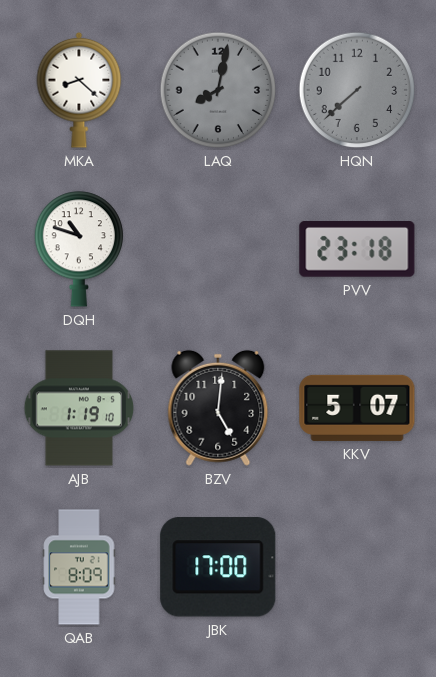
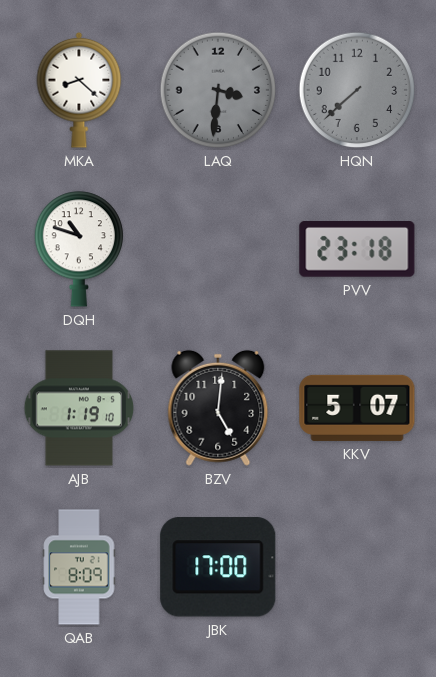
LAQ: 8:02 -> 3:31
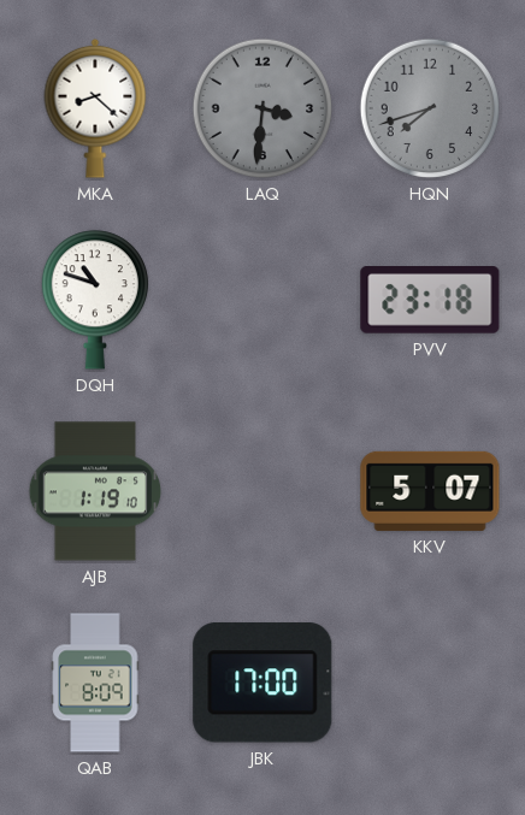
HQN: 7:38 -> 7:42
BZV: 5:01 -> none
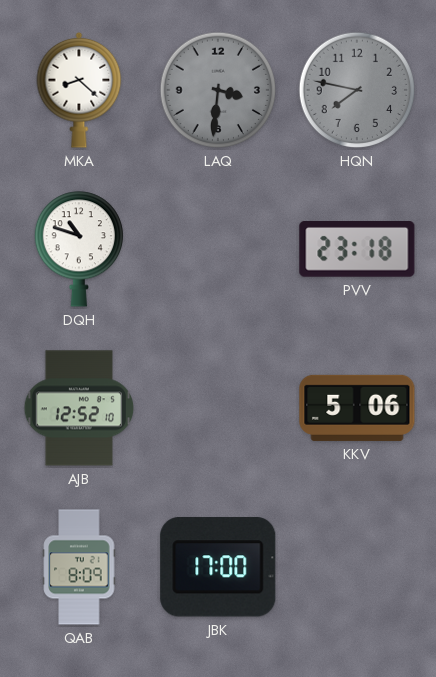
HQN: 7:42 -> 7:47
AJB: 1:19 -> 12:52
KKV: 5:07 -> 5:06
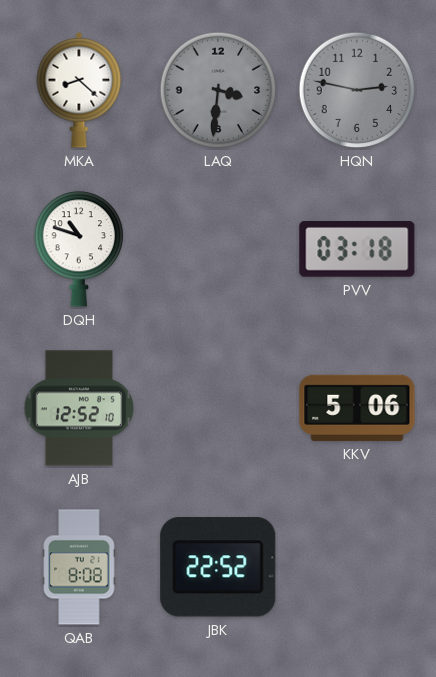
HQN: 7:47 -> 2:47
PVV: 23:18 -> 03:18
QAB: 8:09 -> 8:08
JBK: 17:00 -> 22:52
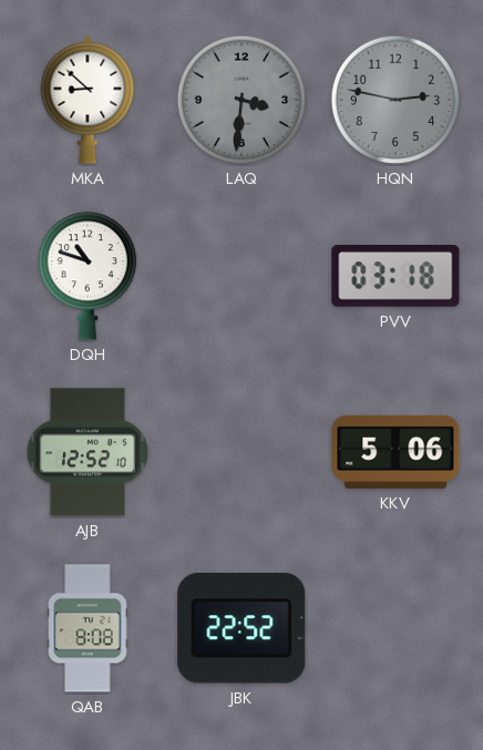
MKA: 8:22 -> 8:52
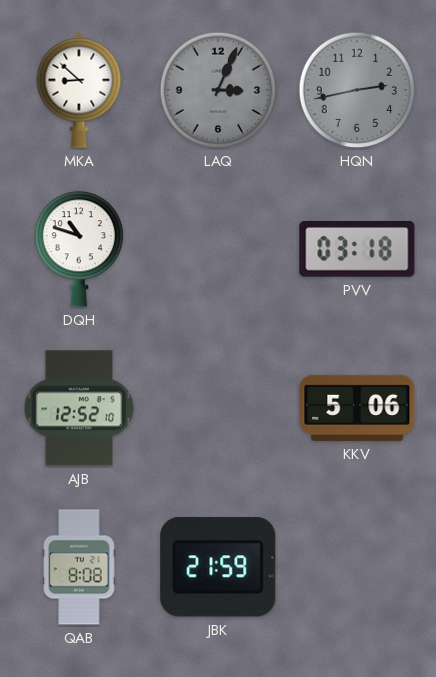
LAQ: 3:31 -> 3:04
HQN: 2:47 -> 2:43
JBK: 22:52 -> 21:59
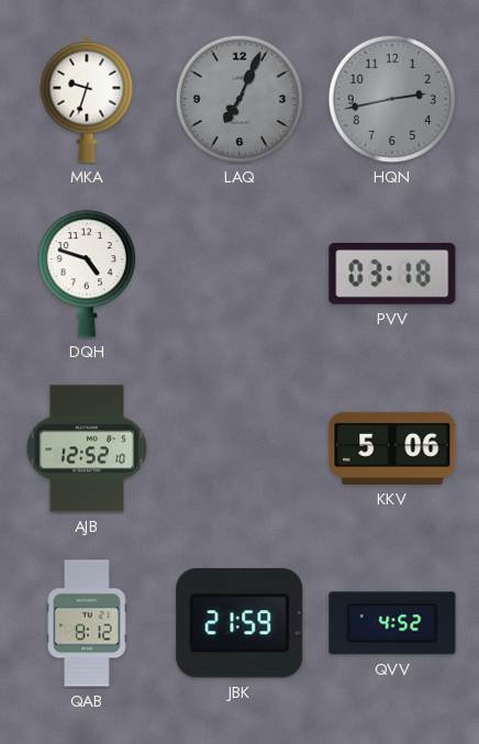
MKA: 8:52 -> 9:33
LAQ: 3:04 -> 7:04
DQH: 10:48 -> 4:48
QAB: 8:08 -> 8:12
QVV: none -> 4:52
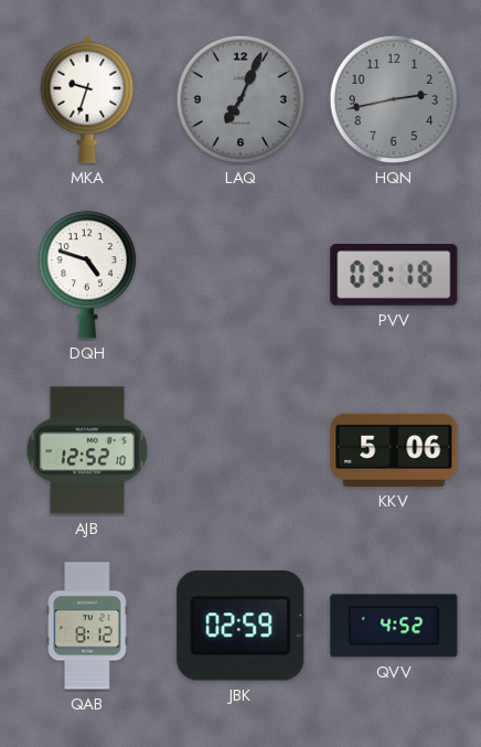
JBK: 21:59 -> 02:59
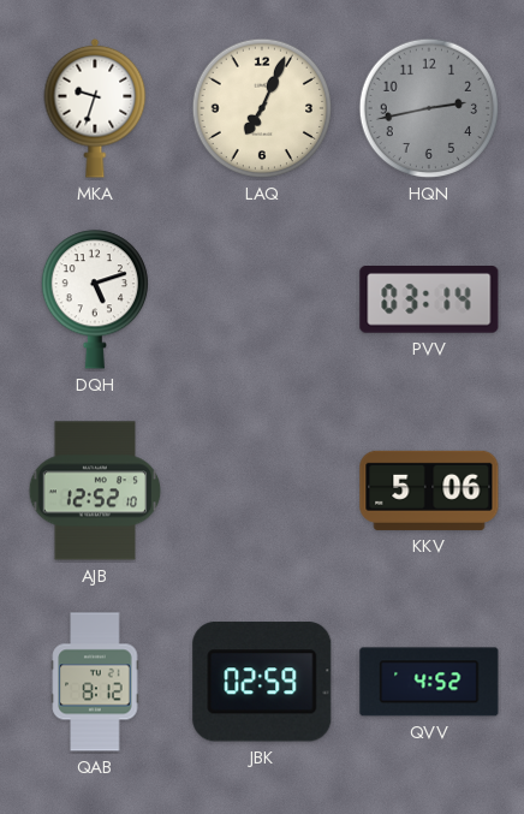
LAQ dial: grey -> cream
DQH: 4:48 -> 5:12
PVV: 03:18 -> 03:14
